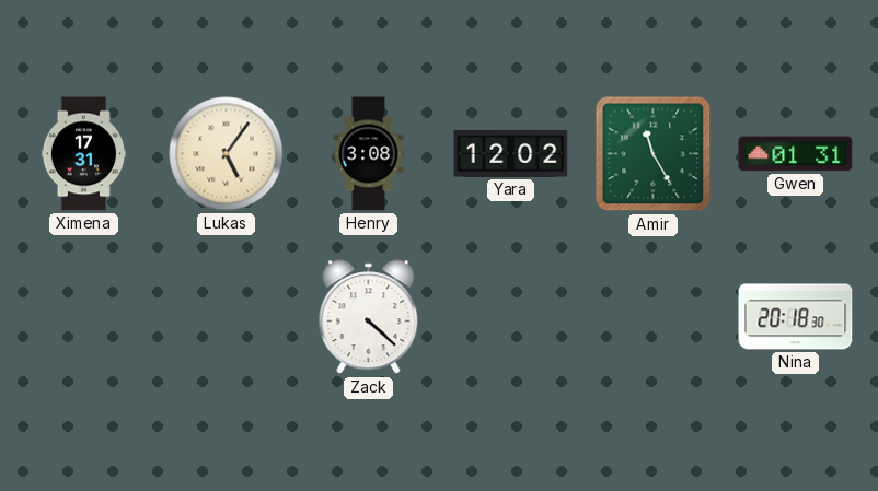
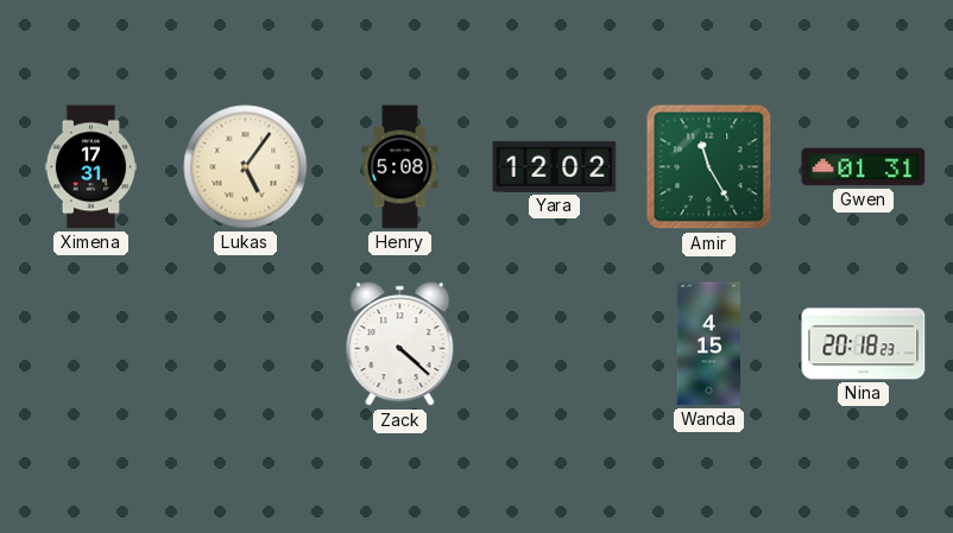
Henry: 3:08 -> 5:08
Wanda: none -> 4:15
Nina: 20:18:30 -> 20:18:23
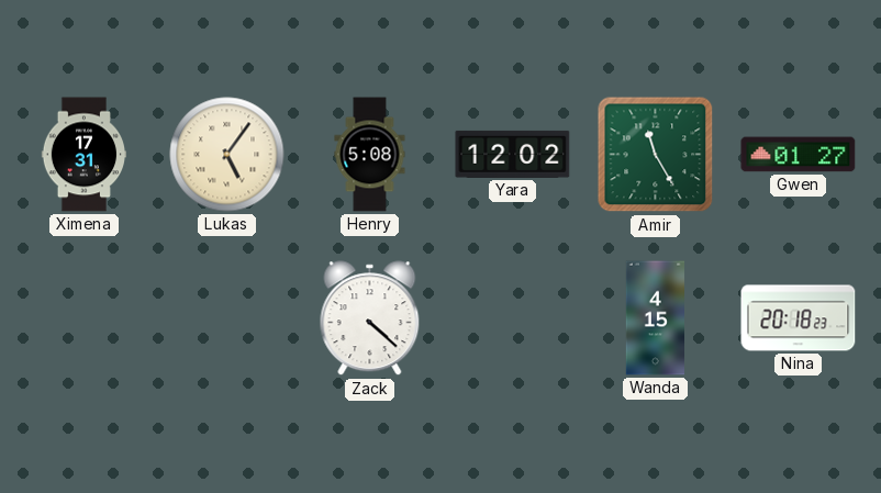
Gwen: 01:31 -> 01:27
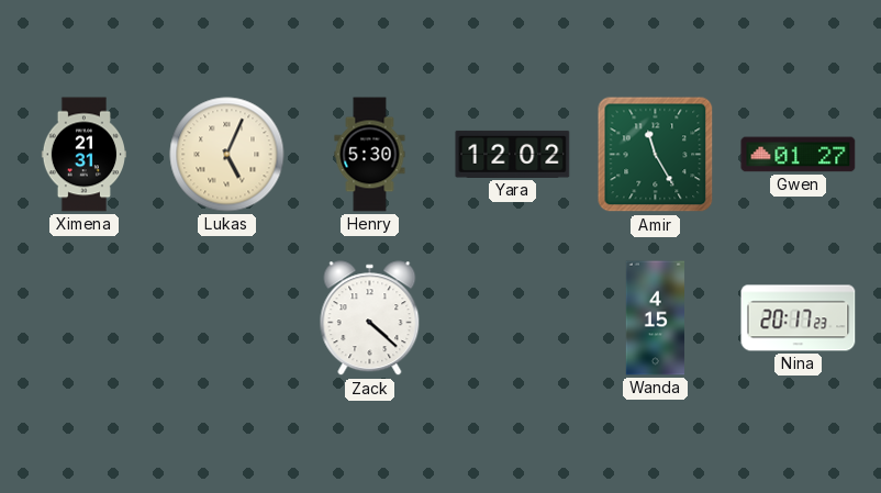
Ximena: 17:31 -> 21:31
Lukas: 5:06 -> 5:04
Henry: 5:08 -> 5:30
Nina: 20:18 -> 20:17
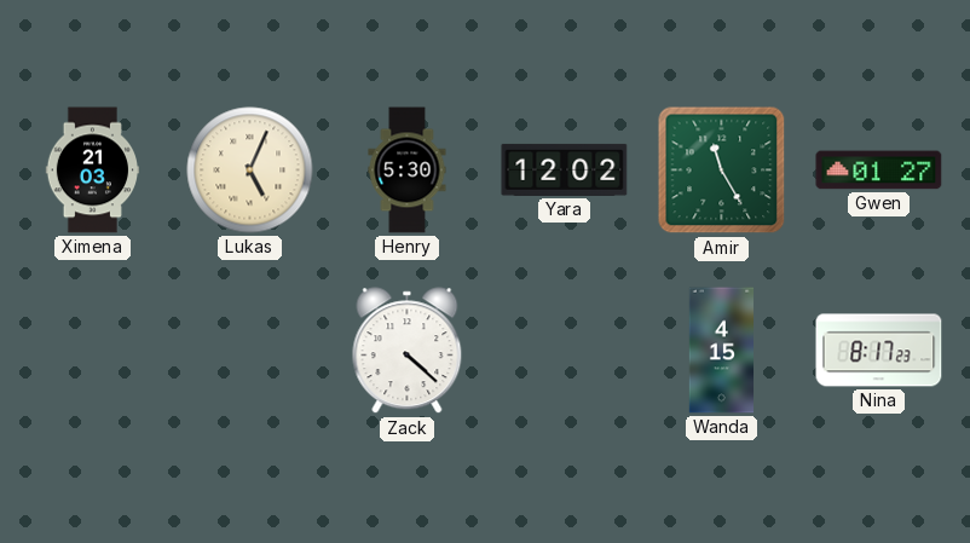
Ximena: 21:31 -> 21:03
Nina: 20:17 -> 8:17
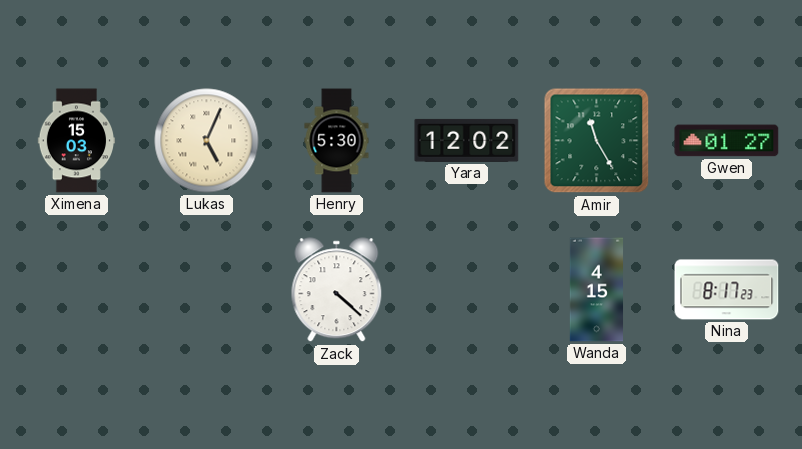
Ximena: 21:03 -> 15:03
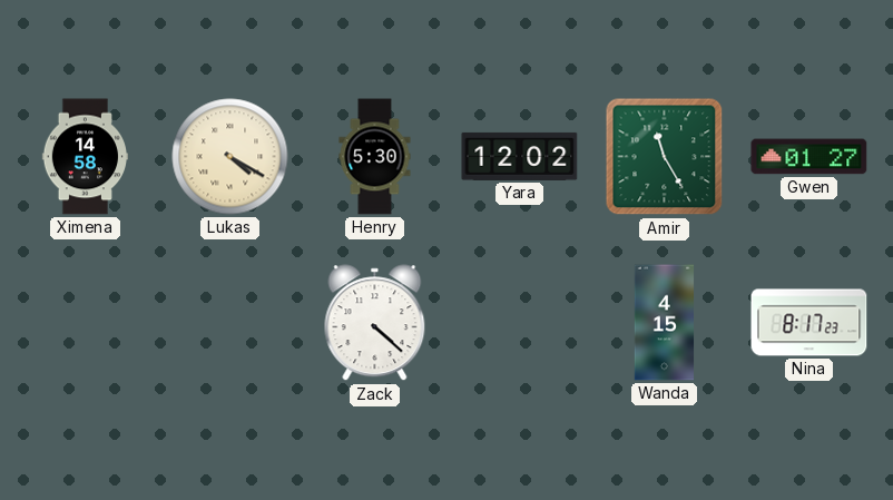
Ximena: 15:03 -> 14:58
Lukas: 5:04 -> 4:20
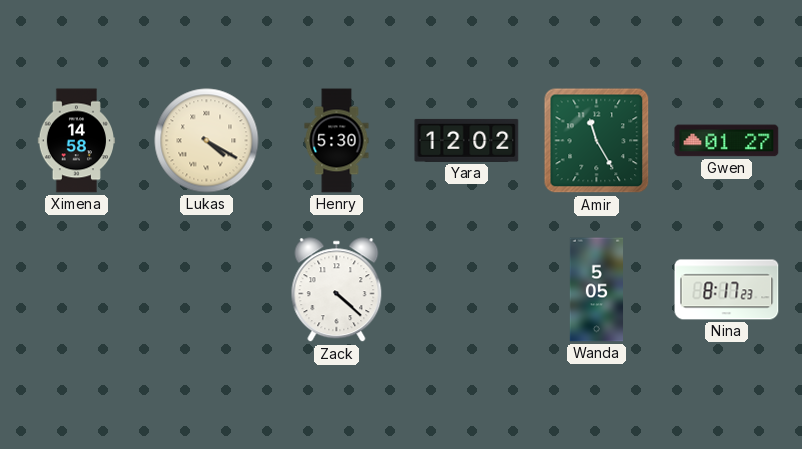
Wanda: 4:15 -> 5:05
